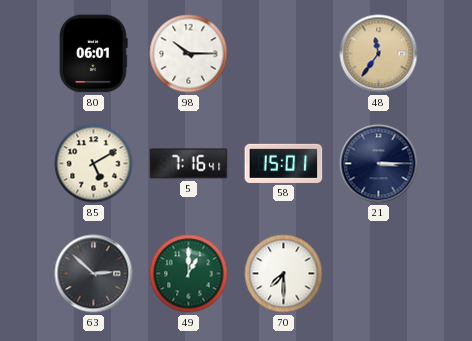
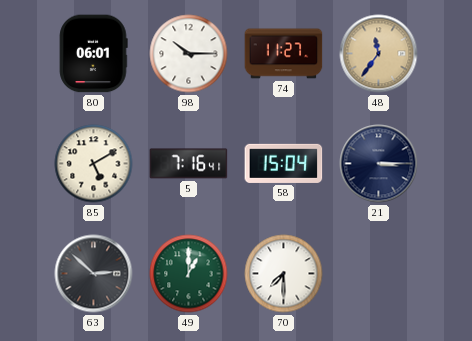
74: none -> 11:27
58: 15:01 -> 15:04
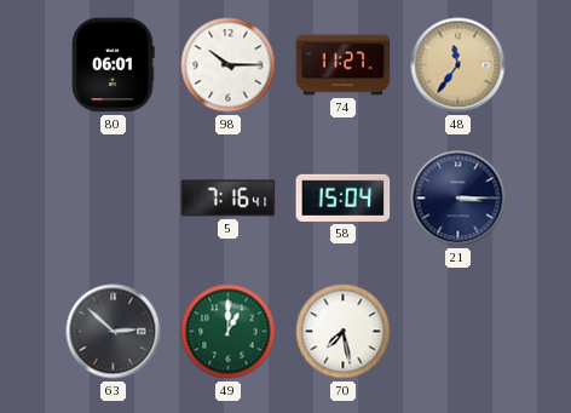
85: 5:10 -> none
70: 7:30 -> 7:28
